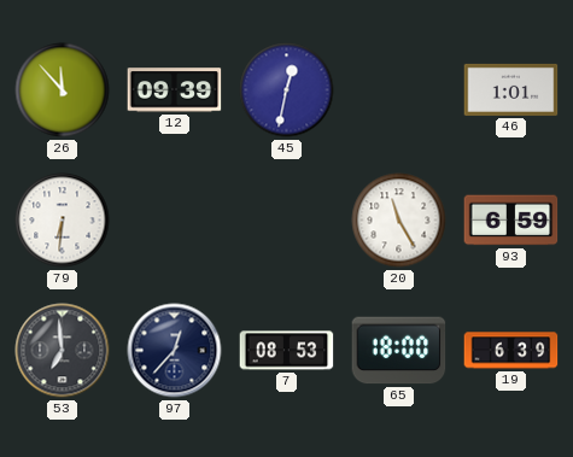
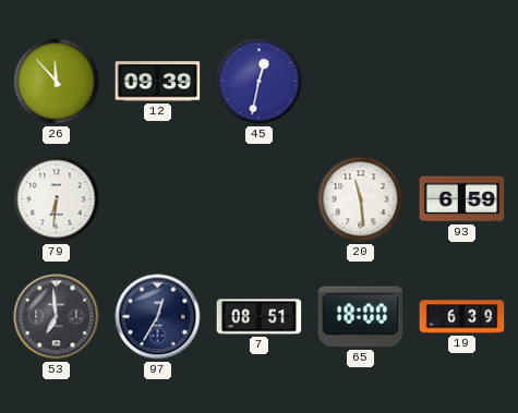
46: 1:01 -> none
20: 11:25 -> 11:29
97: 12:37 -> 12:35
7: 08:53 -> 08:51
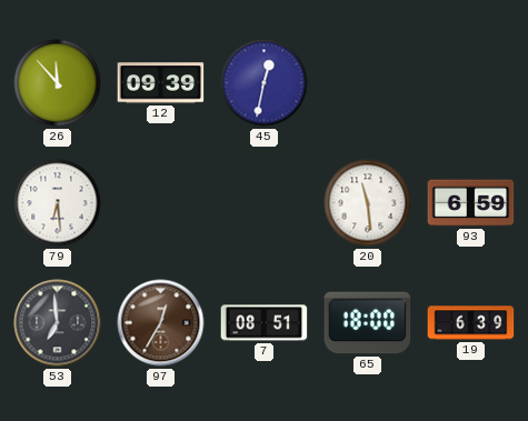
79: 6:31 -> 6:29
97 dial: navy -> brown
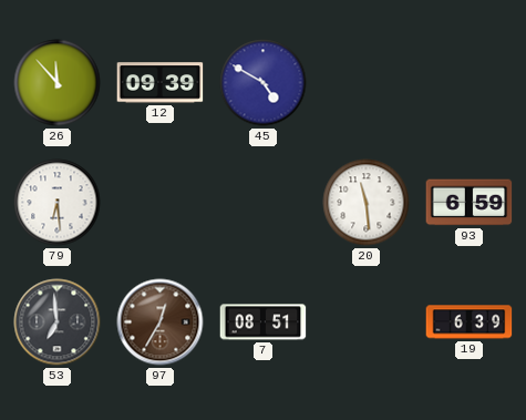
45: 12:32 -> 4:50
65: 18:00 -> none
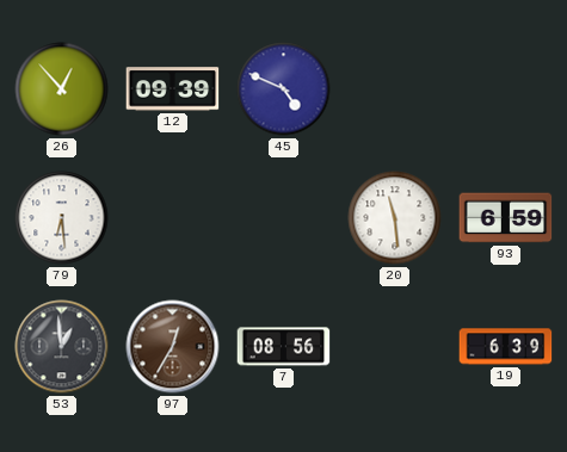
26: 11:53 -> 12:53
45: 4:50 -> 4:49
53: 6:59 -> 12:59
7: 08:51 -> 08:56
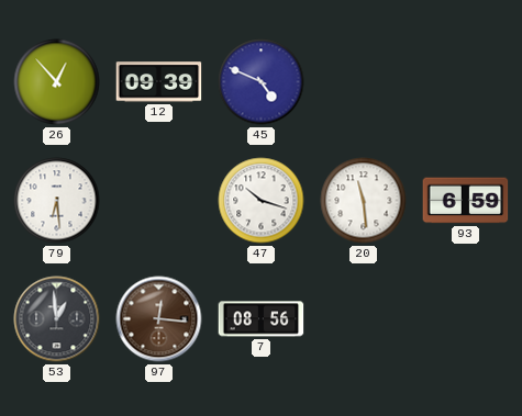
47: none -> 10:18
97: 12:35 -> 12:16
19: 6:39 -> none
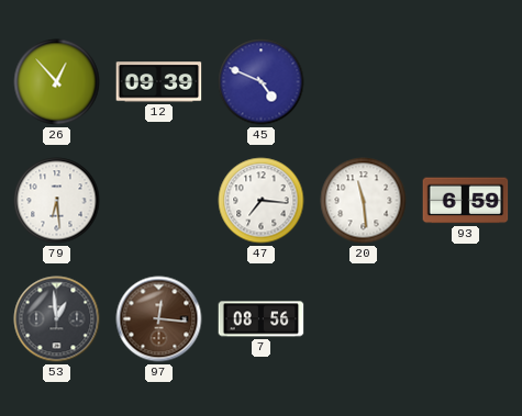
47: 10:18 -> 7:16
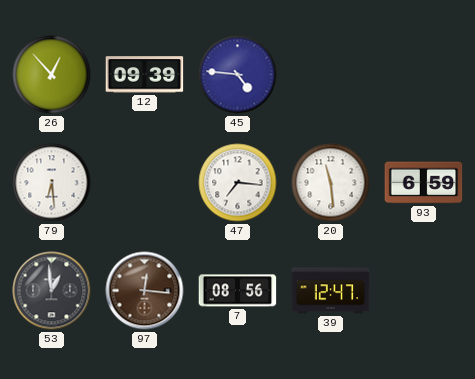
45: 4:49 -> 4:46
39: none -> 12:47
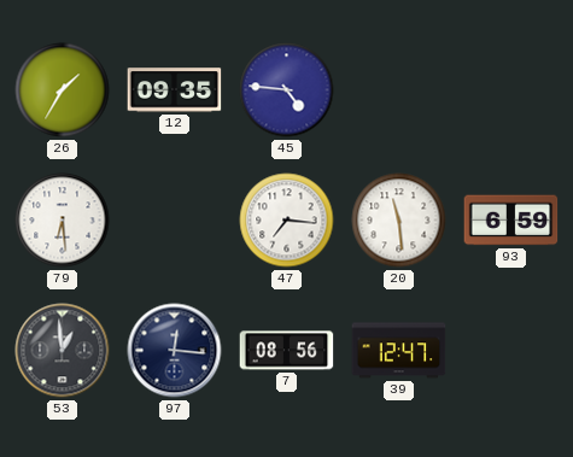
26: 12:53 -> 1:35
12: 09:39 -> 09:35
97 dial: brown -> navy
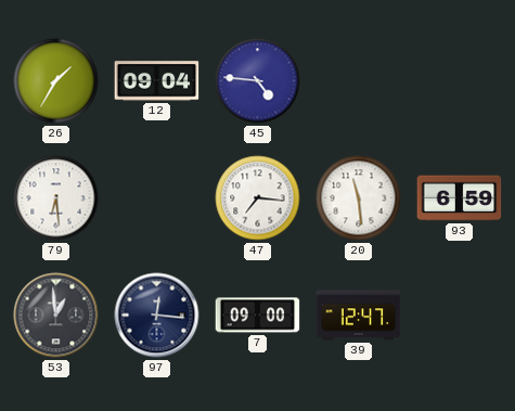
12: 09:35 -> 09:04
7: 08:56 -> 09:00
